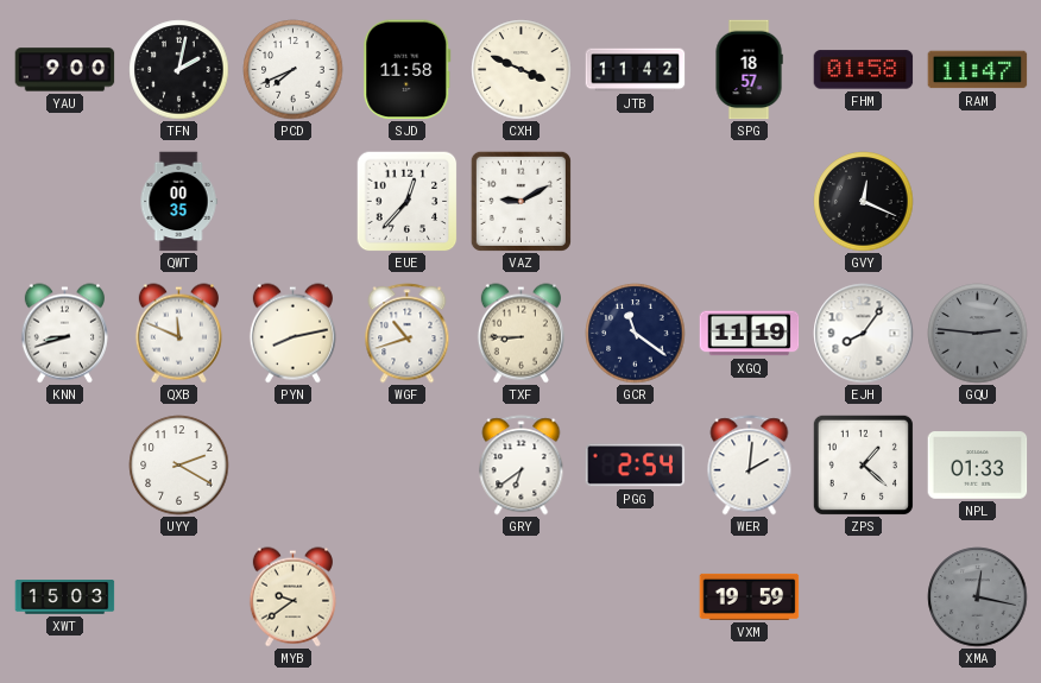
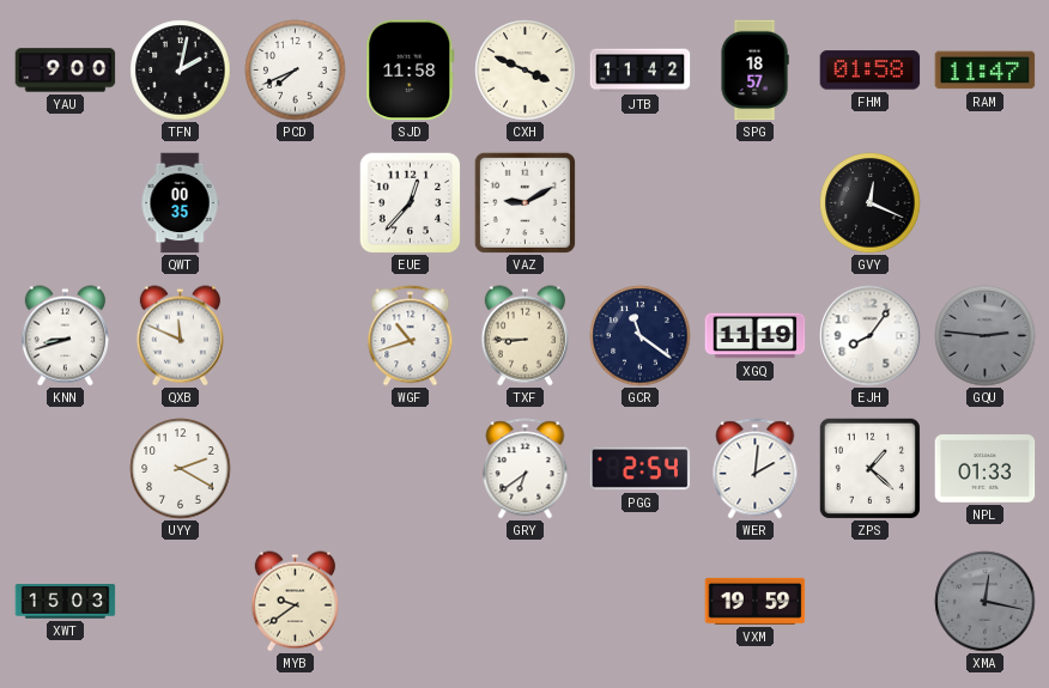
PYN: 8:13 -> none
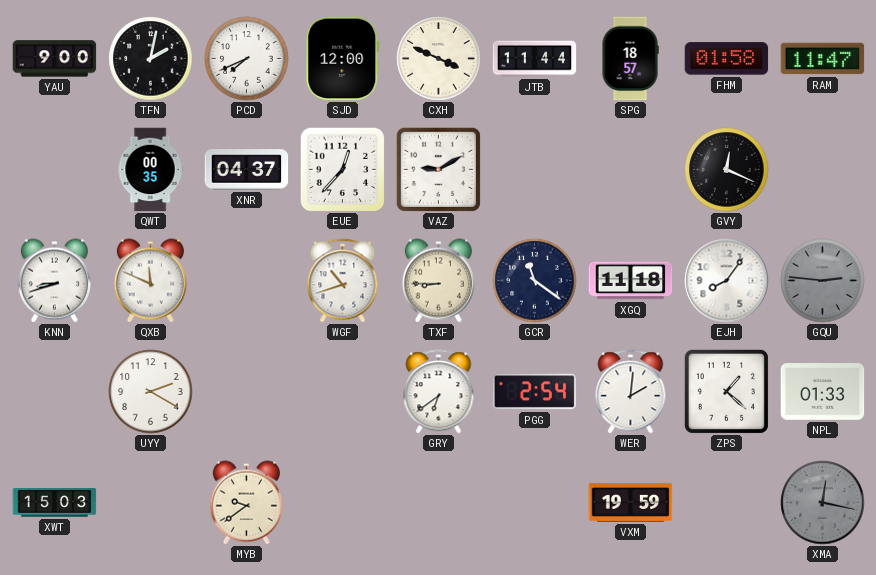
SJD: 11:58 -> 12:00
JTB: 11:42 -> 11:44
XNR: none -> 04:37
XGQ: 11:19 -> 11:18
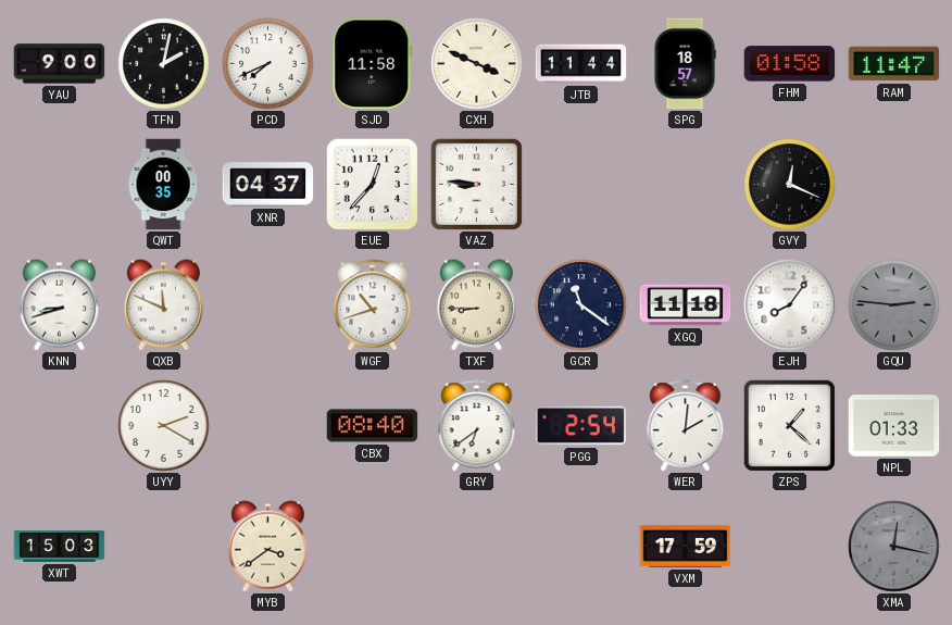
SJD: 12:00 -> 11:58
VAZ: 9:10 -> 8:46
CBX: none -> 08:40
MYB: 9:39 -> 3:39
VXM: 19:59 -> 17:59
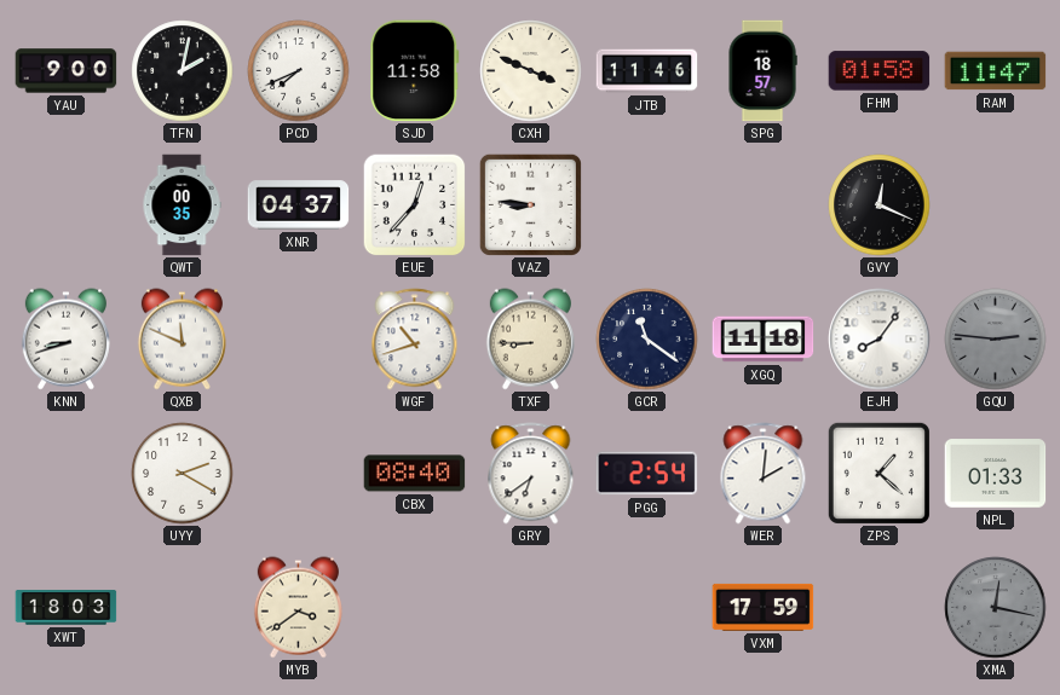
JTB: 11:44 -> 11:46
XWT: 15:03 -> 18:03
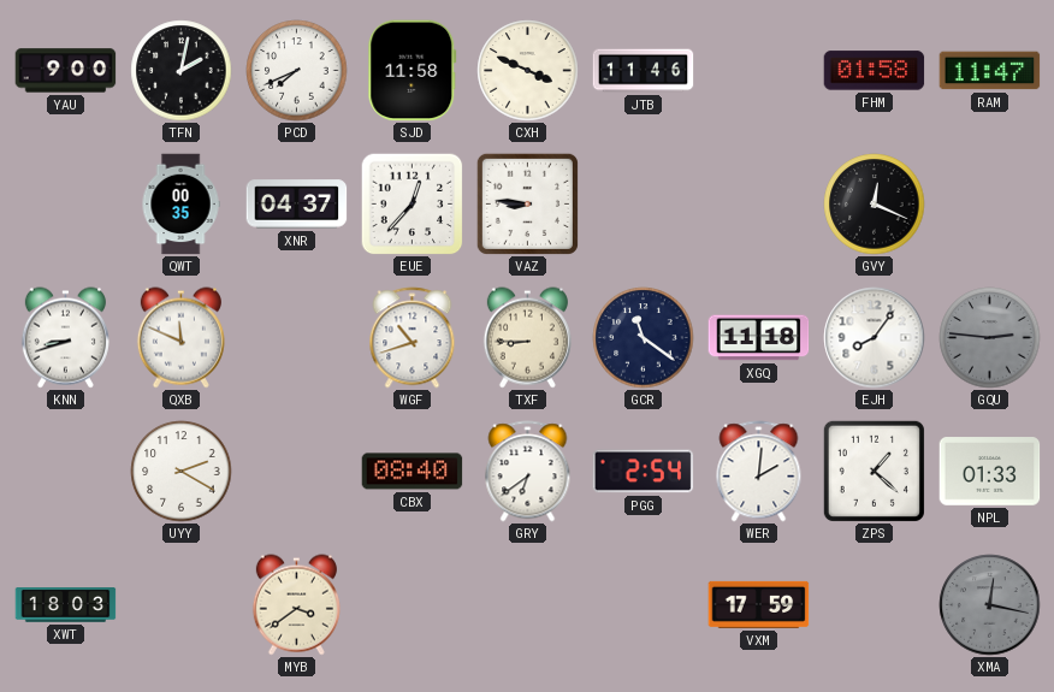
SPG: 18:57 -> none
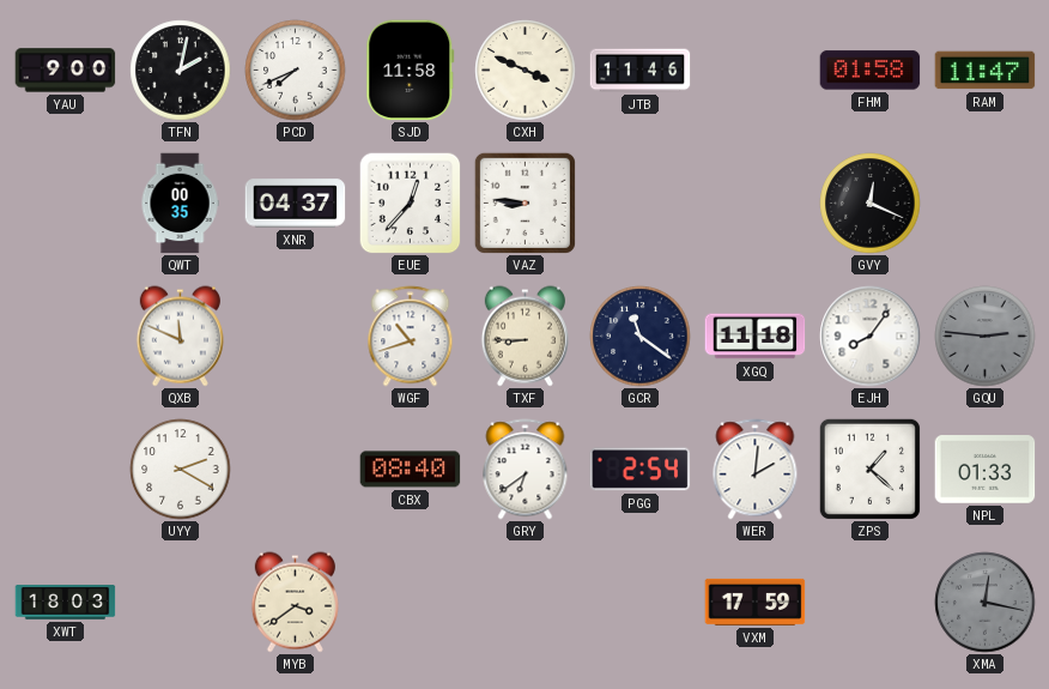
KNN: 8:42 -> none
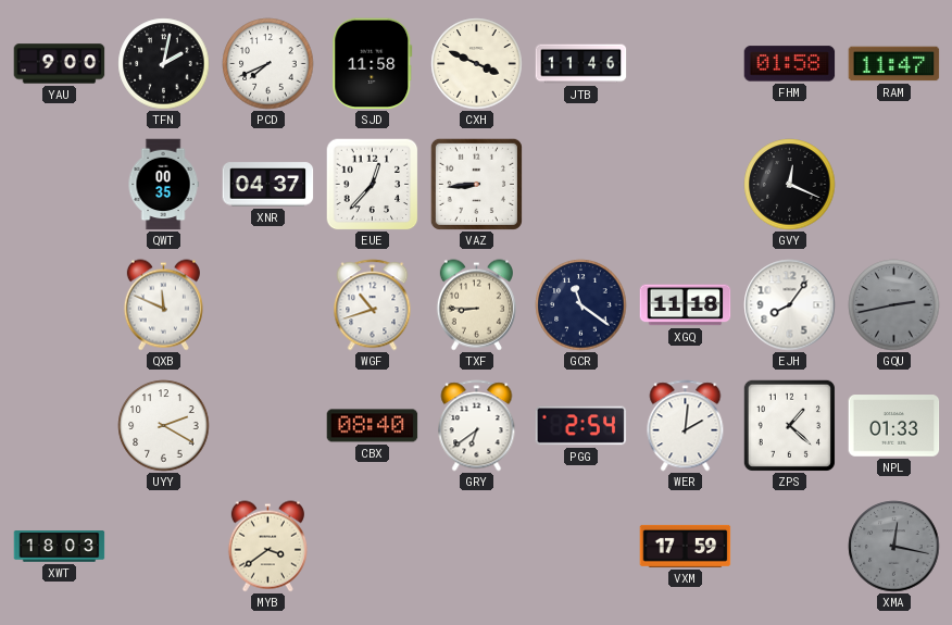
VAZ: 8:46 -> 8:44
GQU: 2:46 -> 2:43
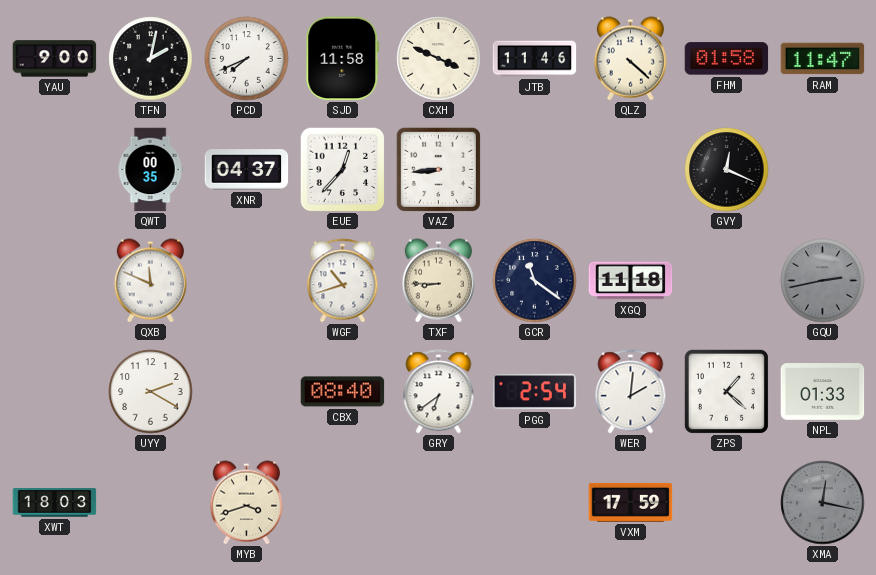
QLZ: none -> 4:22
EJH: 8:06 -> none
MYB: 3:39 -> 3:42
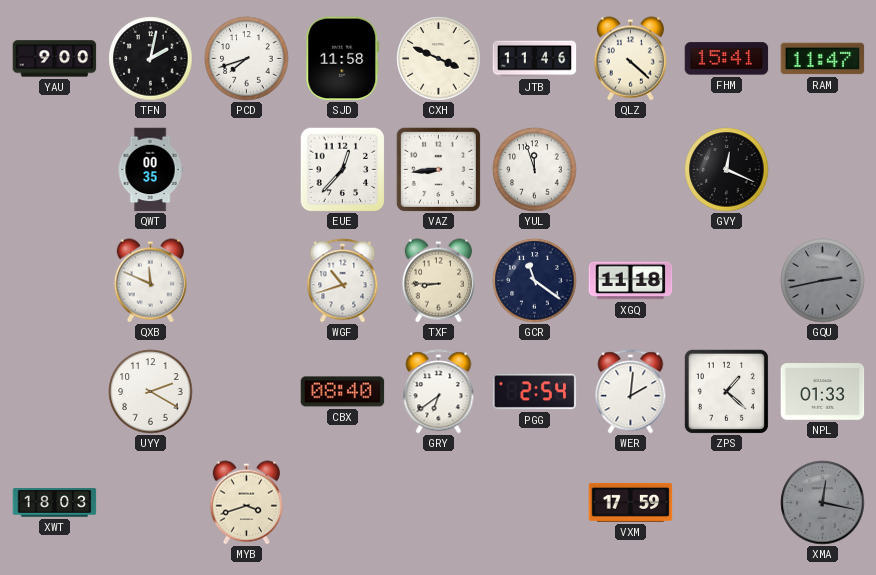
PCD: 7:41 -> 7:42
FHM: 01:58 -> 15:41
XNR: 04:37 -> none
YUL: none -> 11:57
